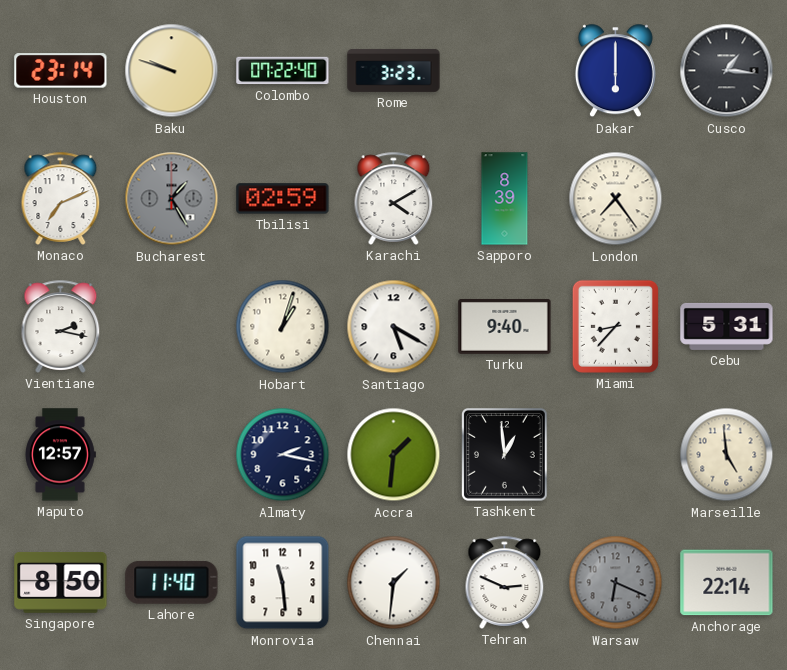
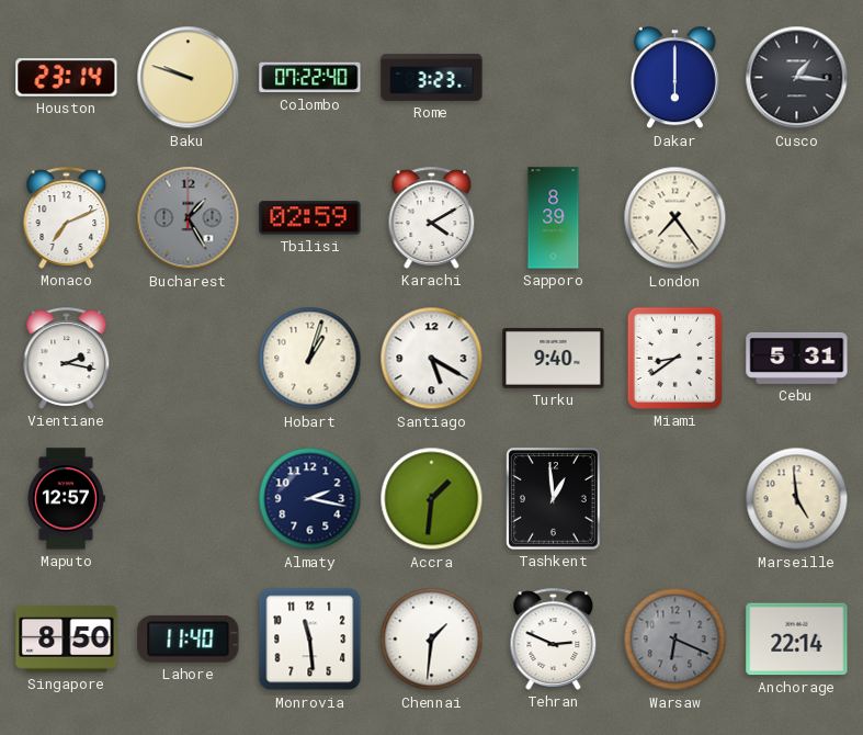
Miami: 8:37 -> 8:39
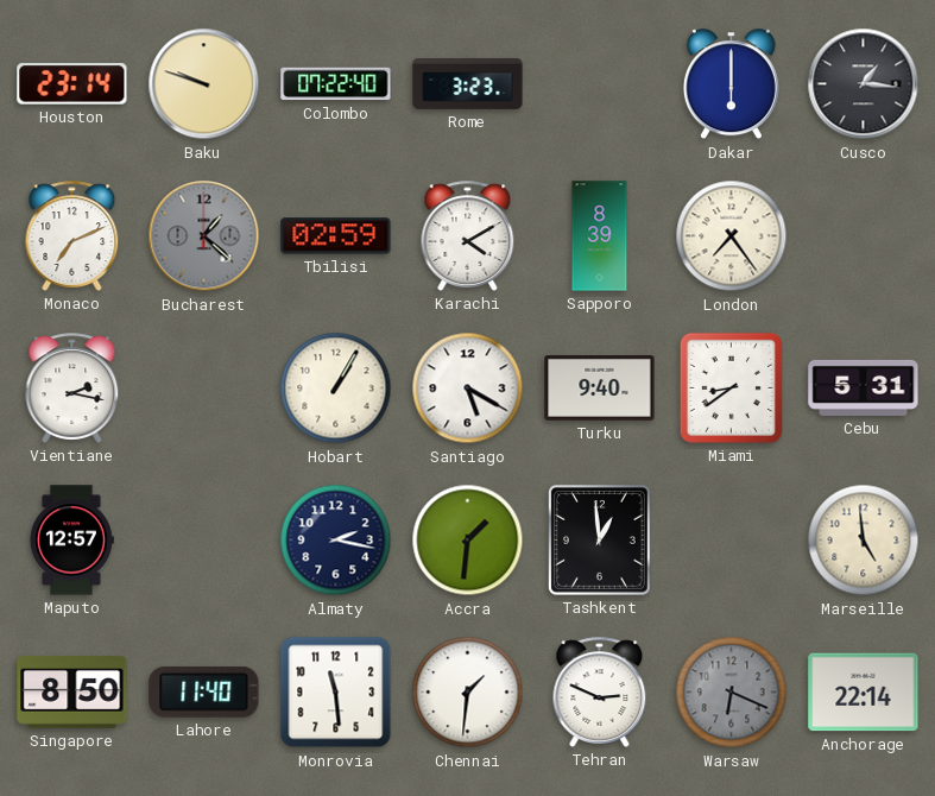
Bucharest: 1:25 -> 1:22
Hobart: 1:03 -> 1:05
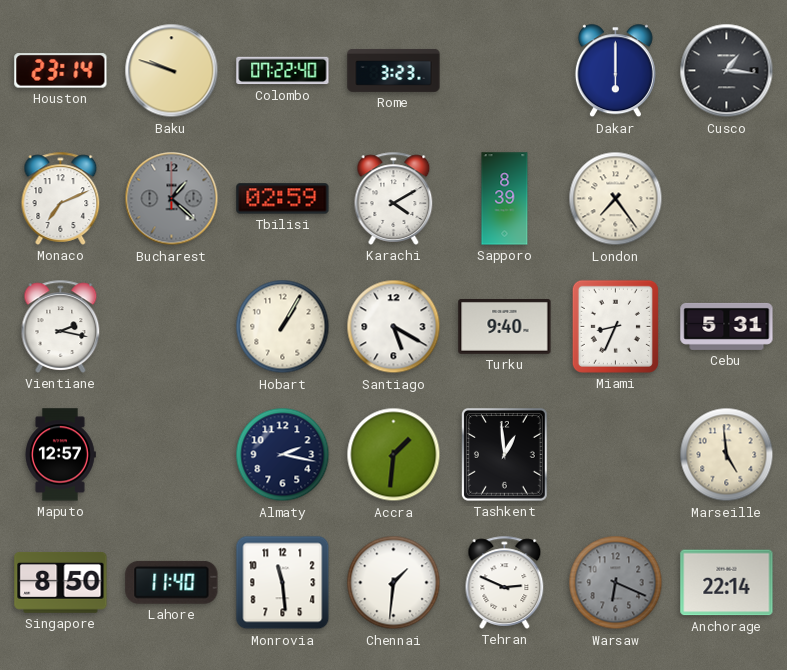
Miami: 8:39 -> 8:34
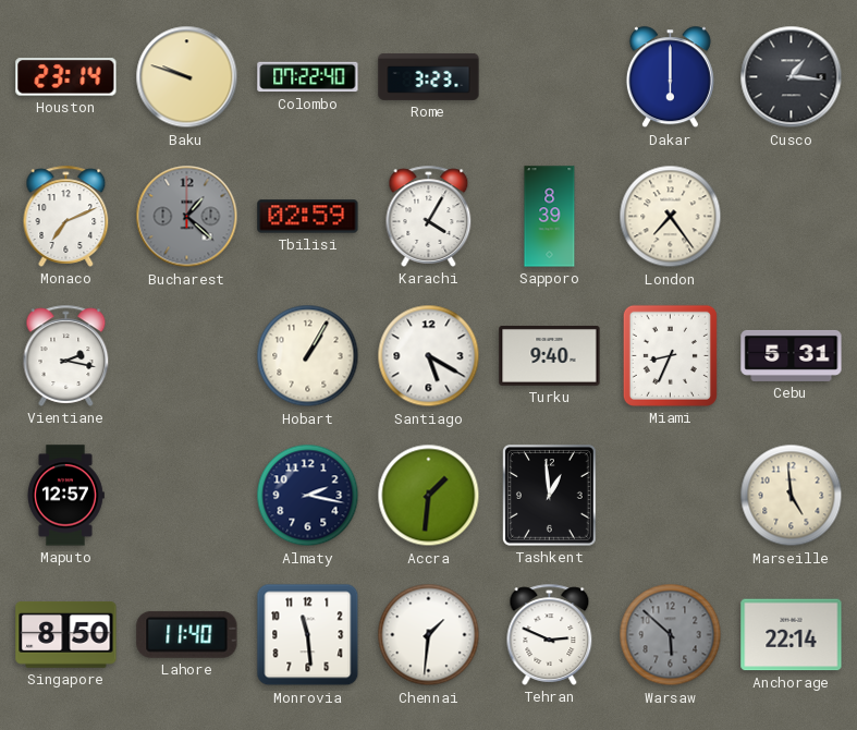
Karachi: 4:10 -> 4:05
Warsaw: 6:19 -> 5:52
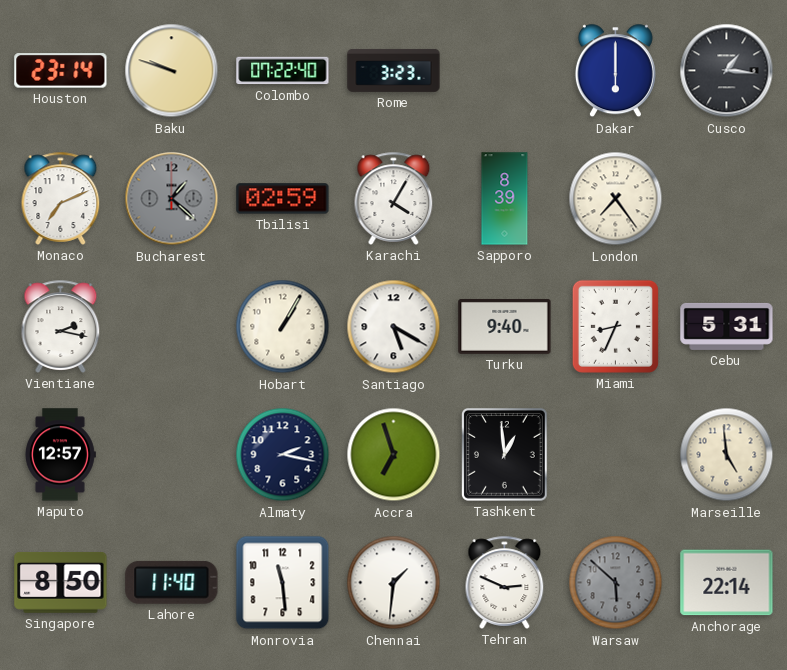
Accra: 1:31 -> 6:57
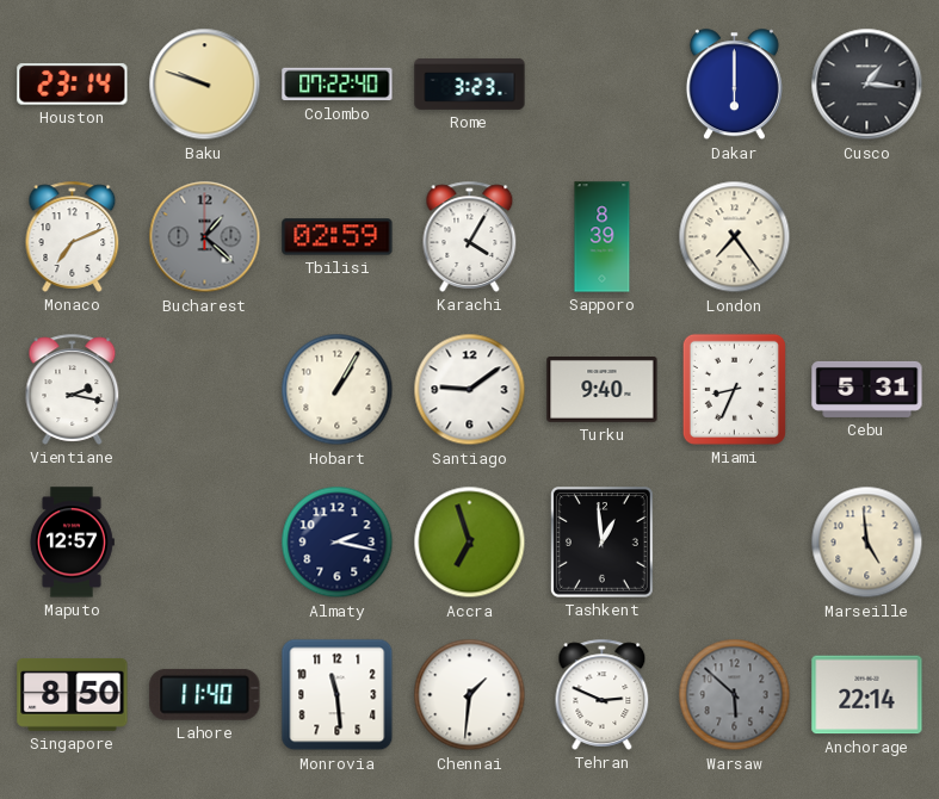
Santiago: 5:20 -> 9:09
